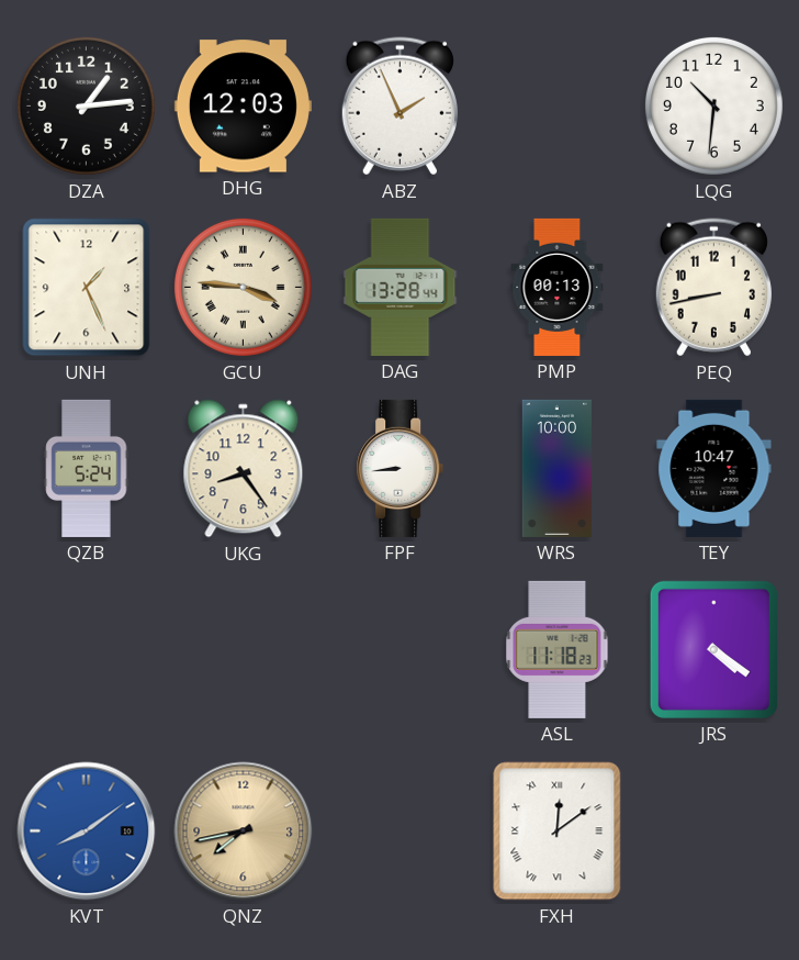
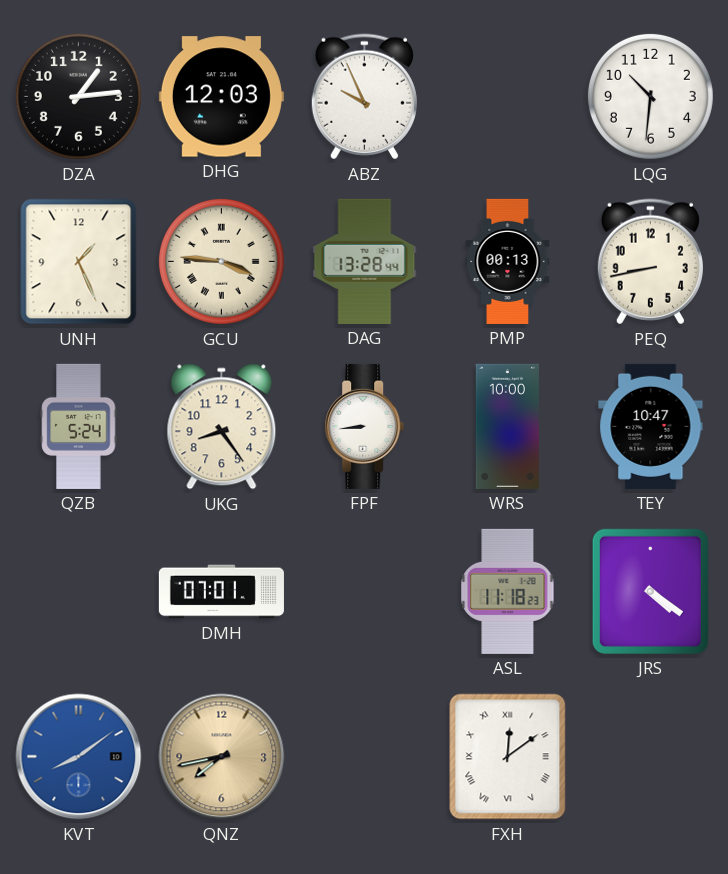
ABZ: 1:56 -> 9:56
DMH: none -> 07:01
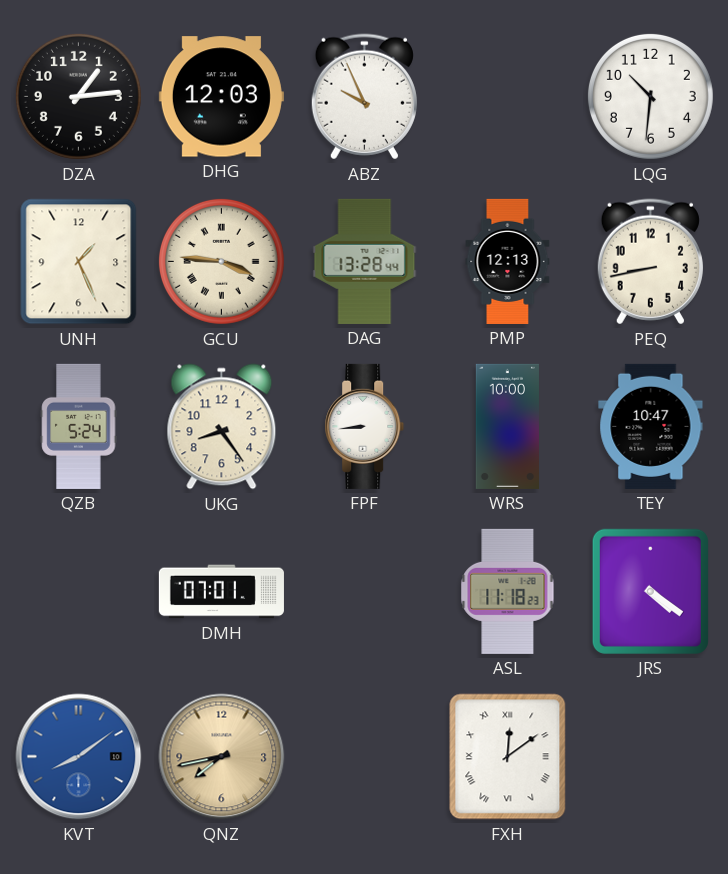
PMP: 00:13 -> 12:13
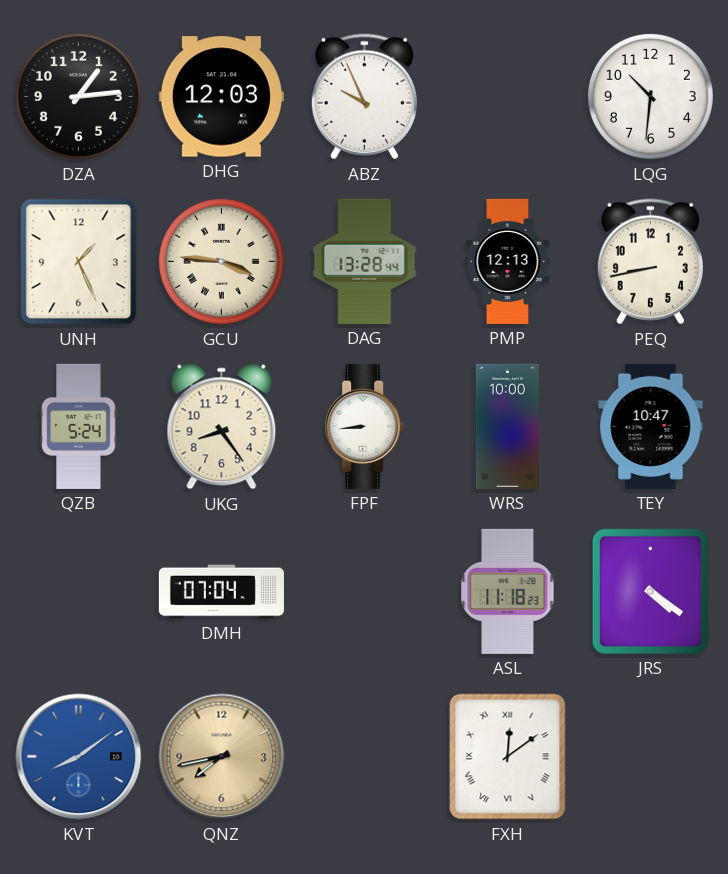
DMH: 07:01 -> 07:04
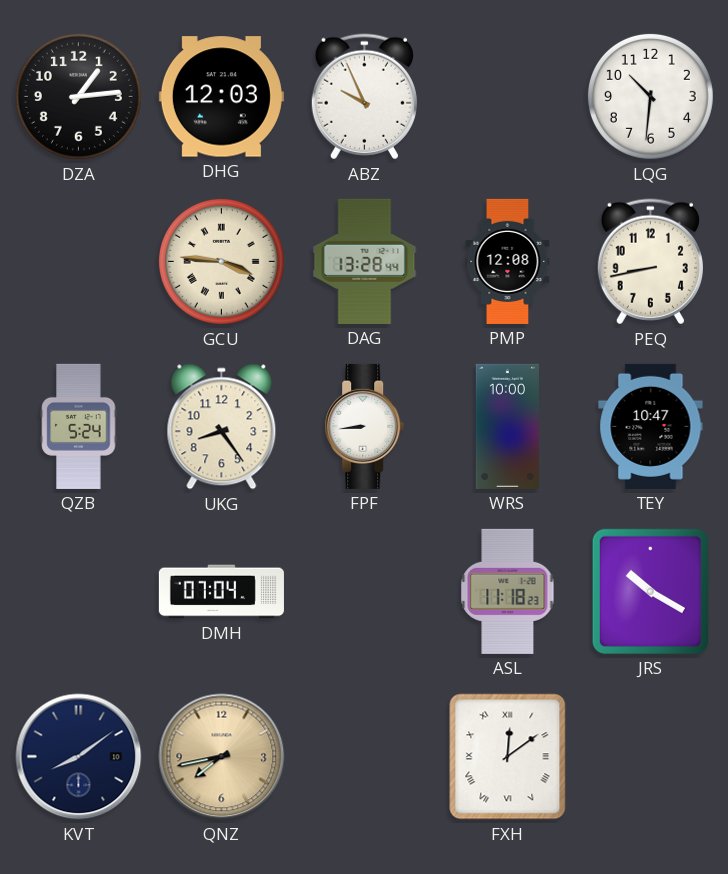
UNH: 1:26 -> none
PMP: 12:13 -> 12:08
JRS: 4:21 -> 10:20
KVT dial: blue -> navy
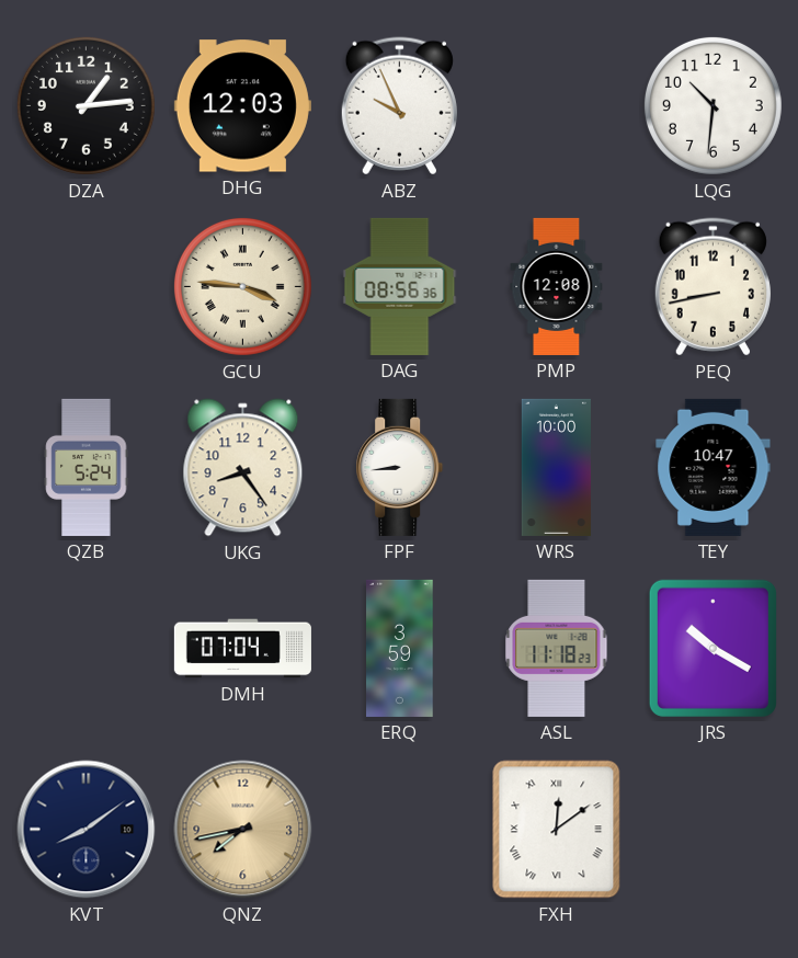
DAG: 13:28 -> 08:56
ERQ: none -> 3:59
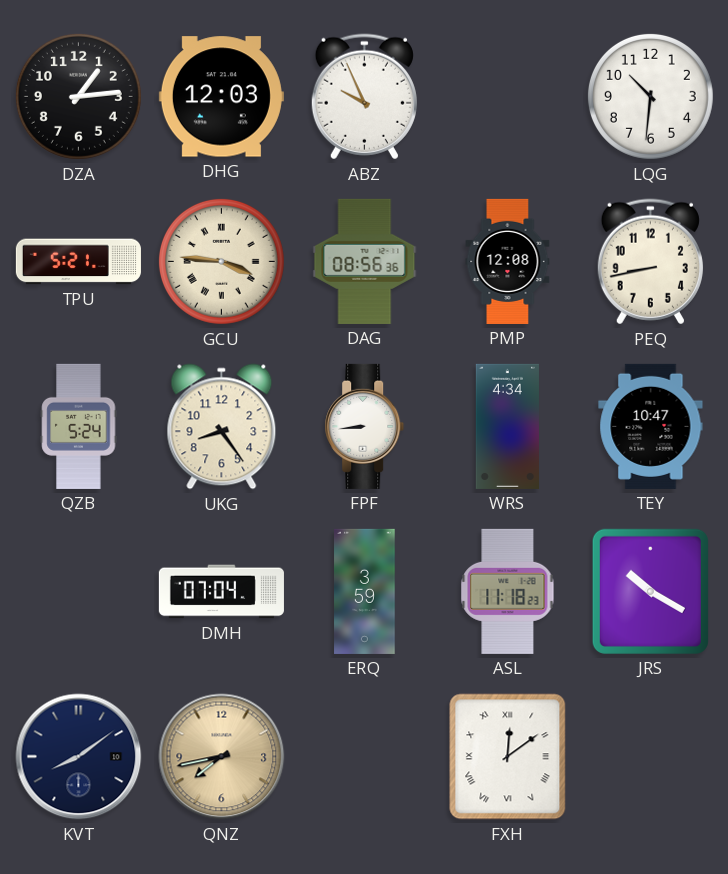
TPU: none -> 5:21
WRS: 10:00 -> 4:34
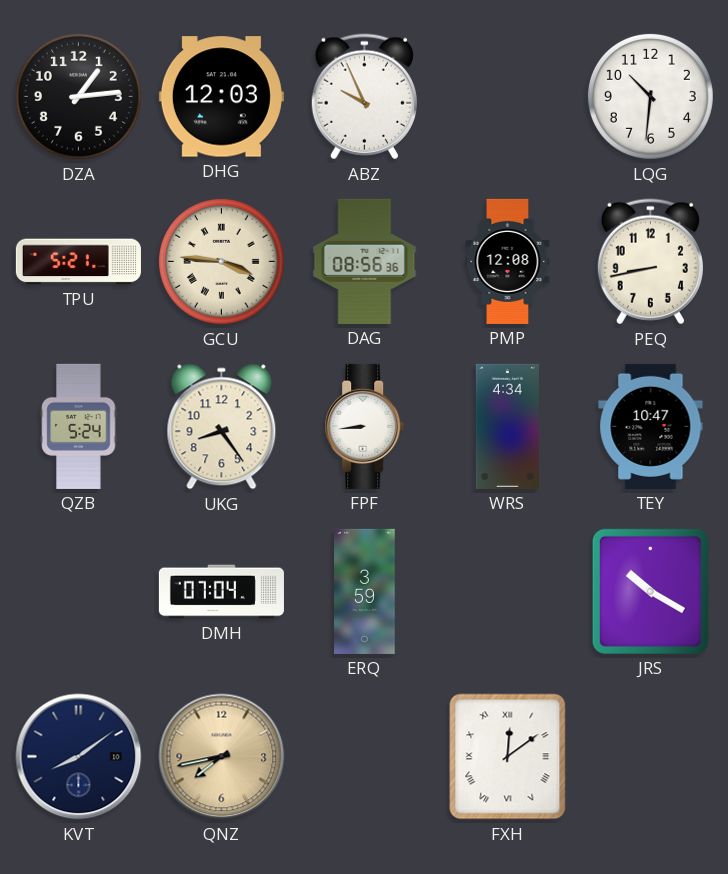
ASL: 11:18 -> none
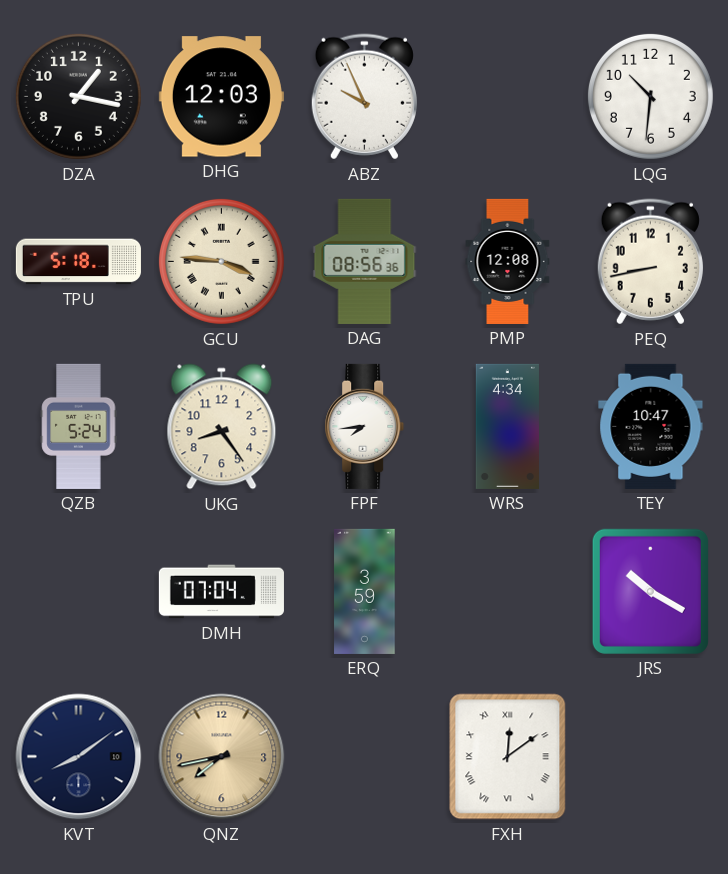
DZA: 1:14 -> 1:17
TPU: 5:21 -> 5:18
FPF: 8:44 -> 7:44
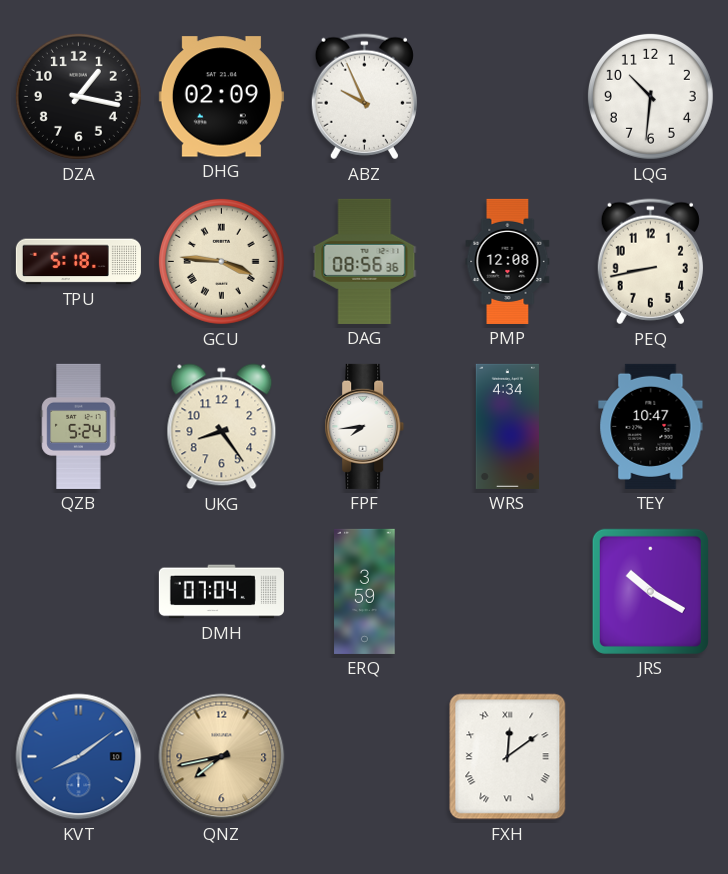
DHG: 12:03 -> 02:09
KVT dial: navy -> blue
